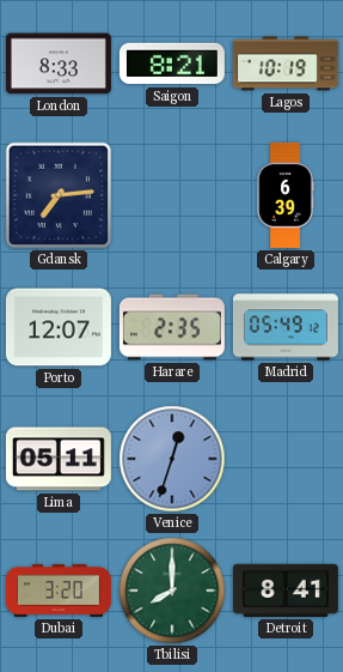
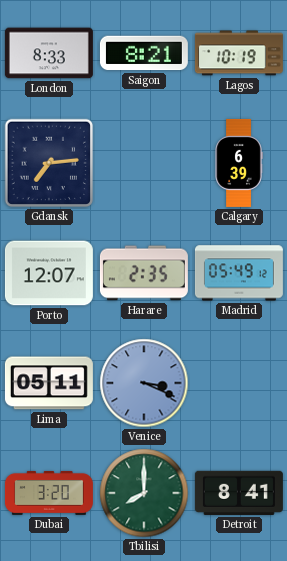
Venice: 12:33 -> 3:19
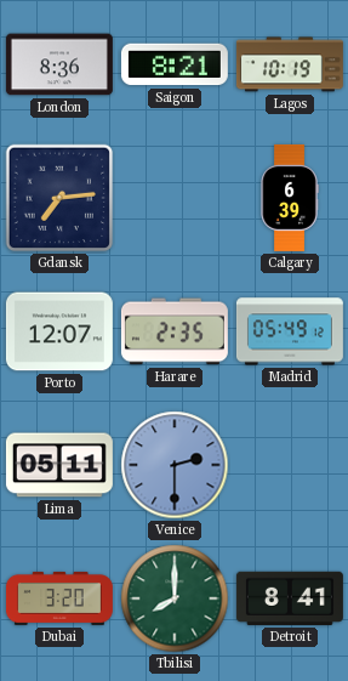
London: 8:33 -> 8:36
Venice: 3:19 -> 2:30
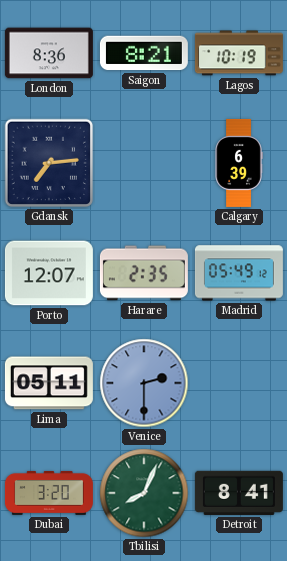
Tbilisi: 8:00 -> 8:04
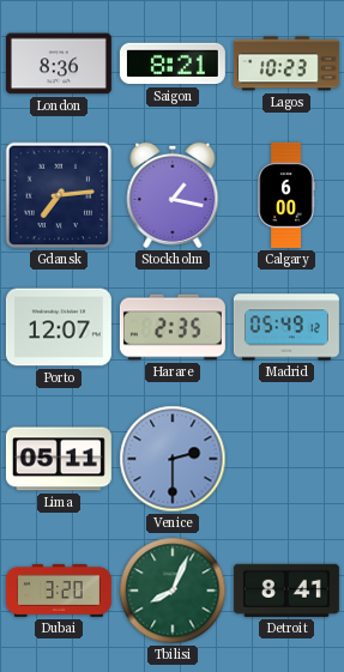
Lagos: 10:19 -> 10:23
Stockholm: none -> 1:17
Calgary: 6:39 -> 6:00
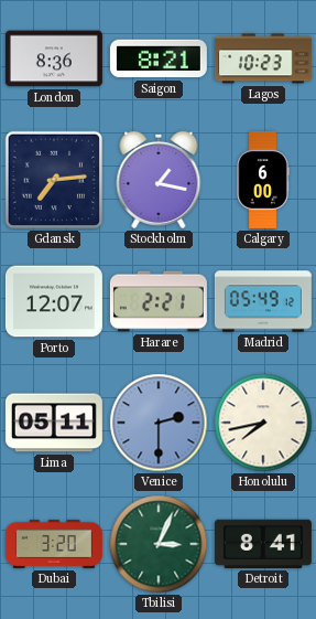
Harare: 2:35 -> 2:21
Honolulu: none -> 7:43
Tbilisi: 8:04 -> 3:04
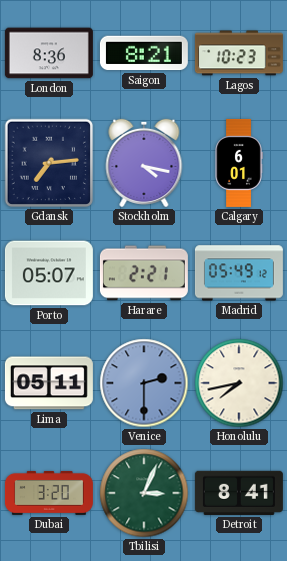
Stockholm: 1:17 -> 4:17
Calgary: 6:00 -> 6:01
Porto: 12:07 -> 05:07
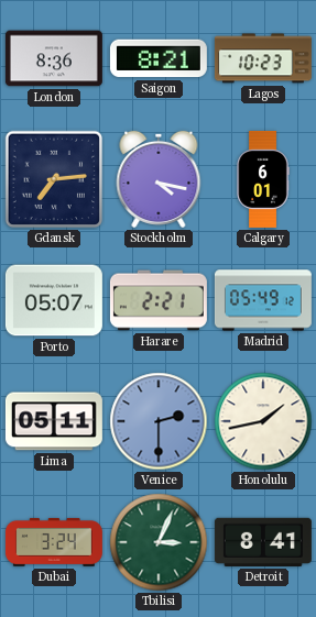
Honolulu: 7:43 -> 1:43
Dubai: 3:20 -> 3:24
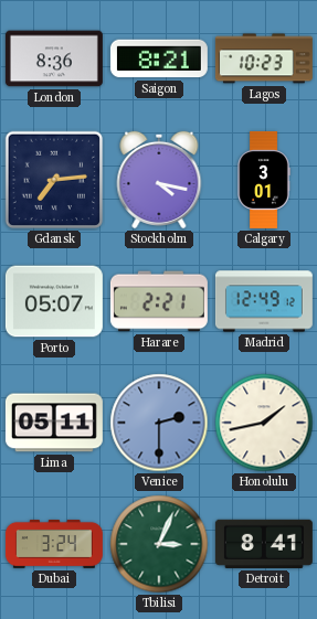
Calgary: 6:01 -> 3:01
Madrid: 05:49 -> 12:49
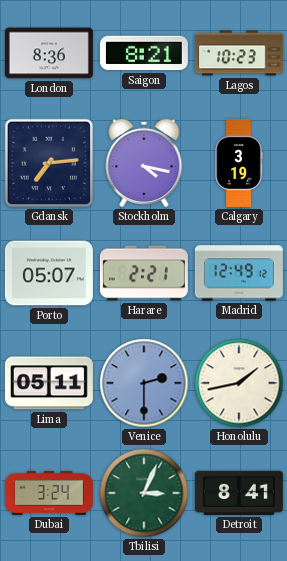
Calgary: 3:01 -> 3:19
